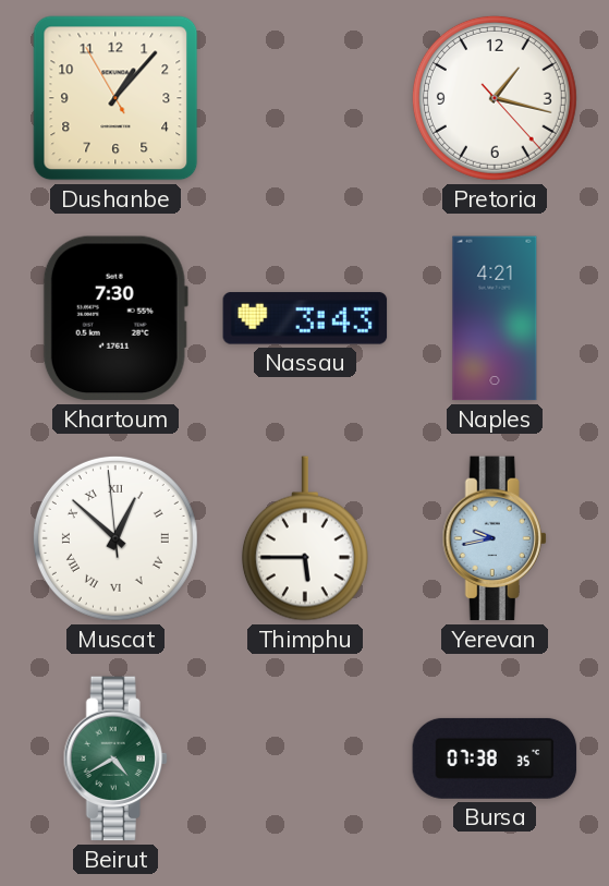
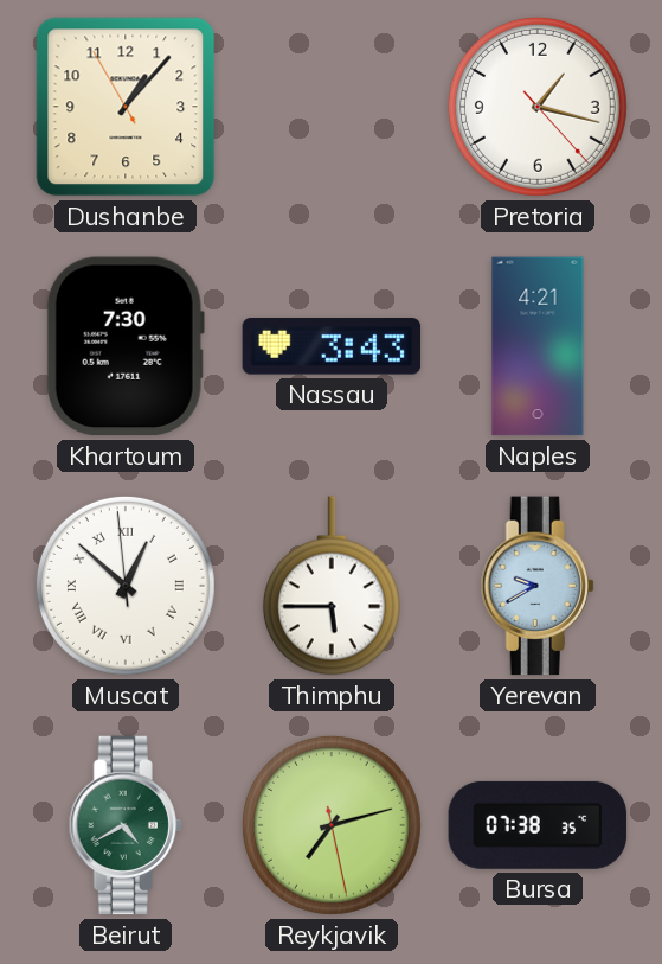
Yerevan: 9:43 -> 9:40
Reykjavik: none -> 7:12
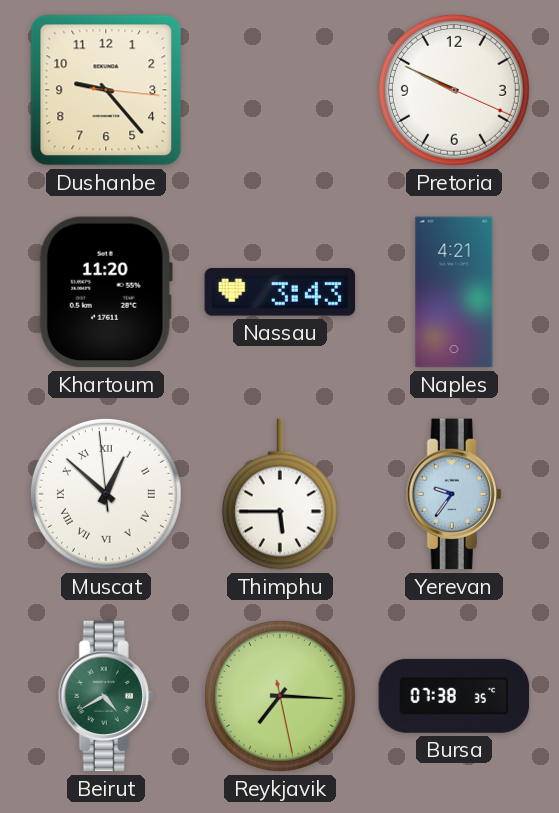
Dushanbe: 1:06 -> 9:23
Pretoria: 1:17 -> 9:49
Khartoum: 7:30 -> 11:20
Yerevan: 9:40 -> 9:36
Reykjavik: 7:12 -> 7:15
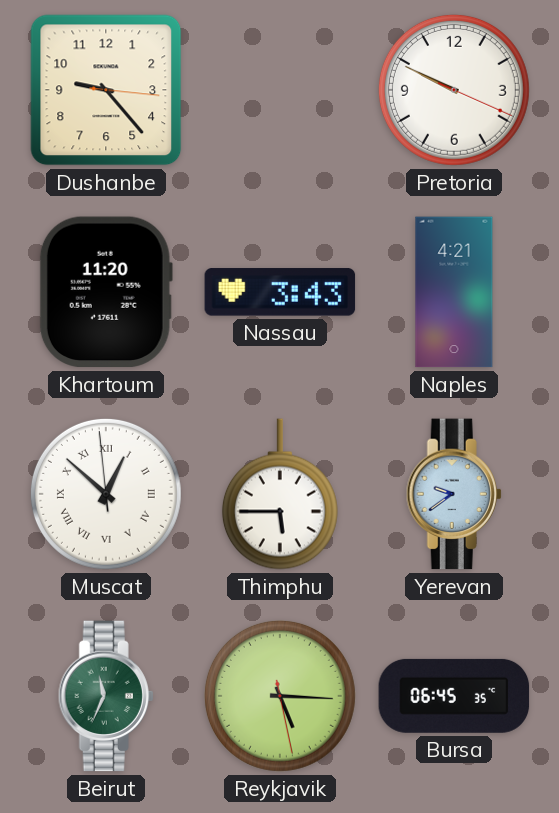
Yerevan: 9:36 -> 9:39
Beirut: 4:40 -> 11:34
Reykjavik: 7:15 -> 5:15
Bursa: 07:38 -> 06:45
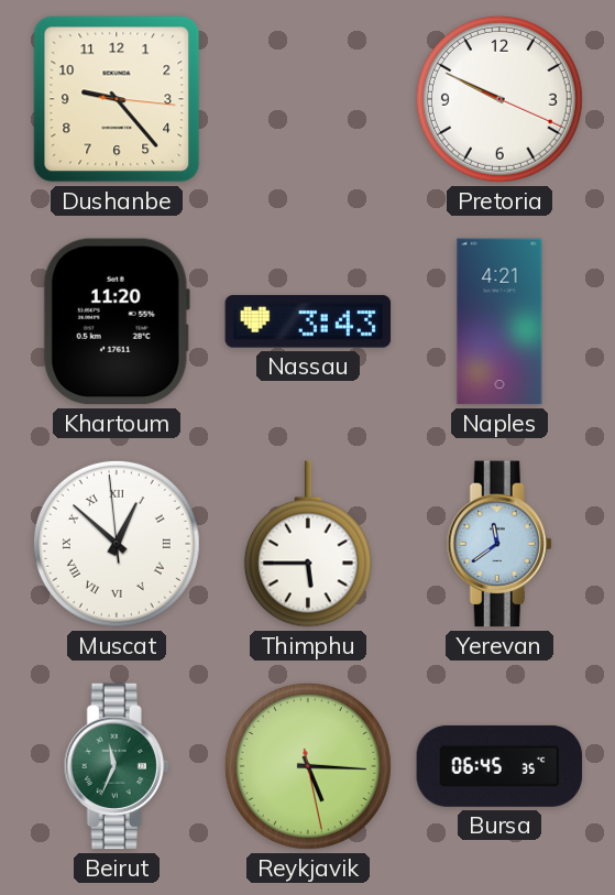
Yerevan: 9:39 -> 11:39
